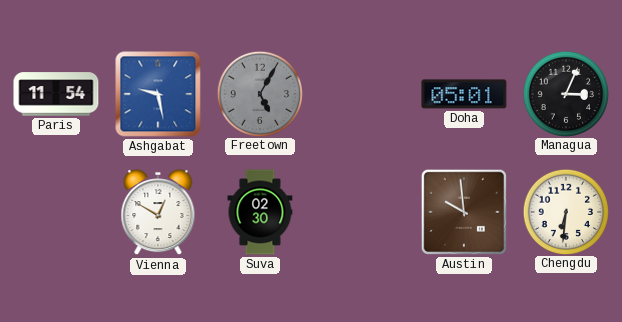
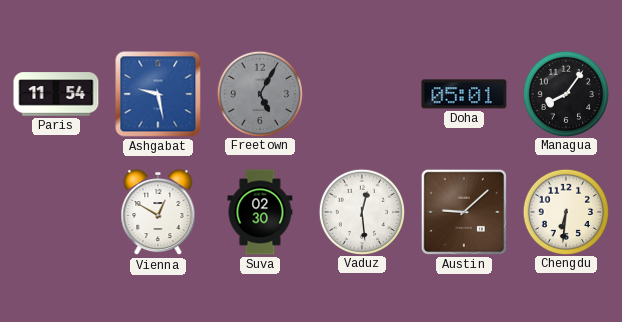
Managua: 3:04 -> 8:06
Vaduz: none -> 12:29
Austin: 9:59 -> 9:08
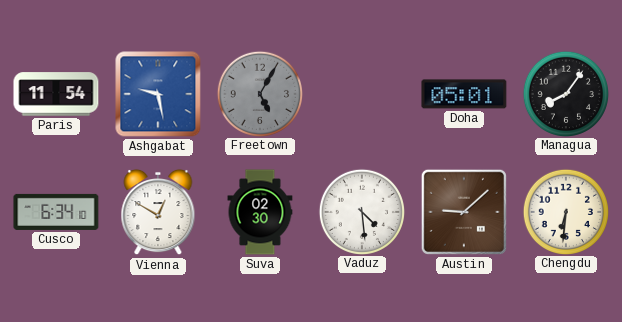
Cusco: none -> 6:34
Vaduz: 12:29 -> 4:29
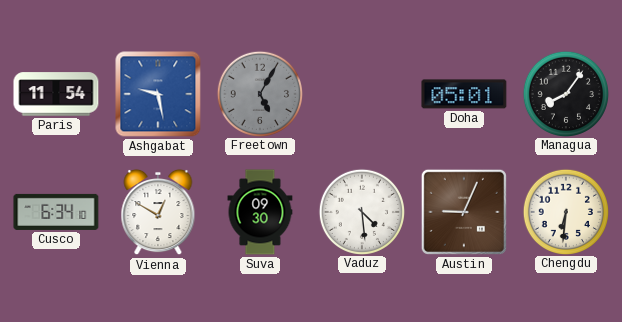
Suva: 02:30 -> 09:30
Austin: 9:08 -> 9:04
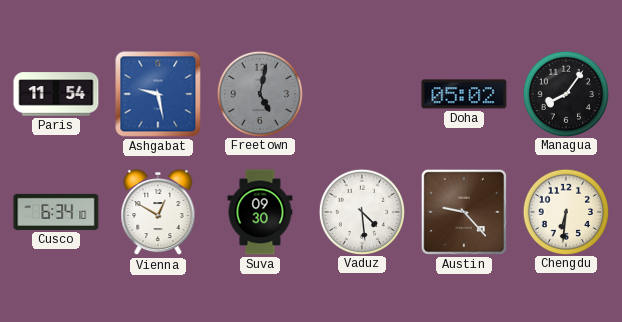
Freetown: 5:05 -> 5:02
Doha: 05:01 -> 05:02
Austin: 9:04 -> 9:23
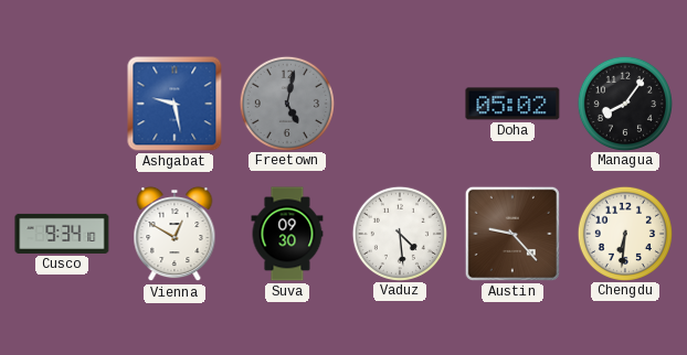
Paris: 11:54 -> none
Cusco: 6:34 -> 9:34
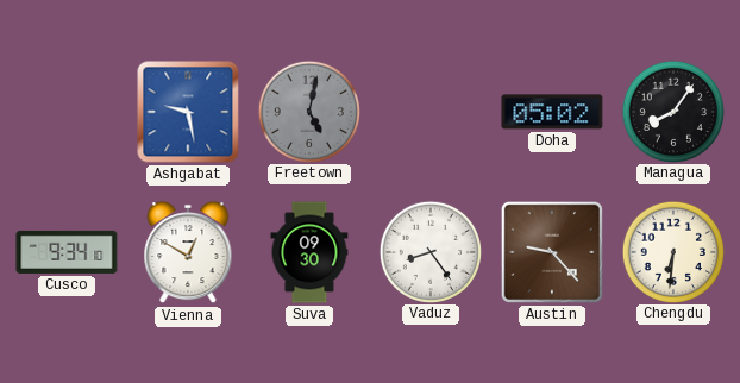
Vaduz: 4:29 -> 8:24
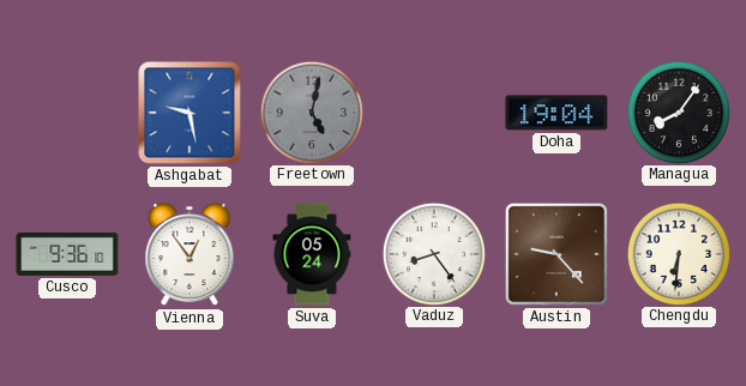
Doha: 05:02 -> 19:04
Cusco: 9:34 -> 9:36
Vienna: 12:50 -> 12:54
Suva: 09:30 -> 05:24
